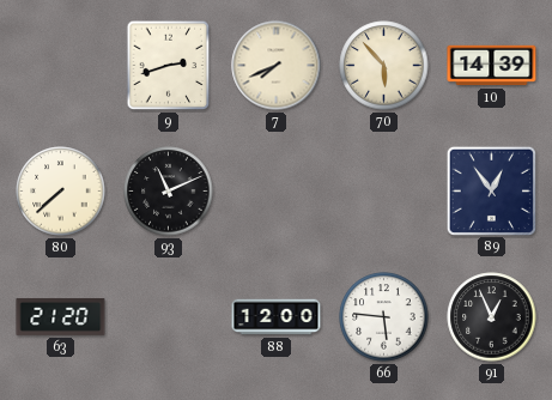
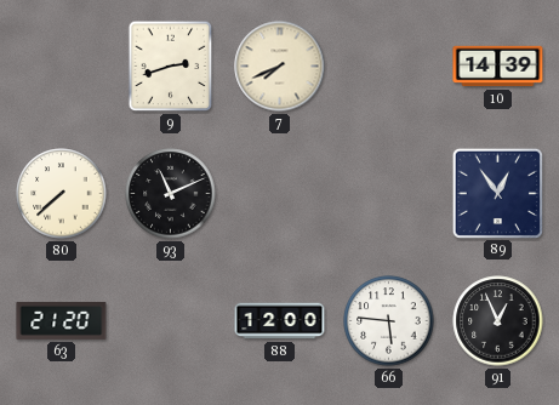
70: 5:53 -> none
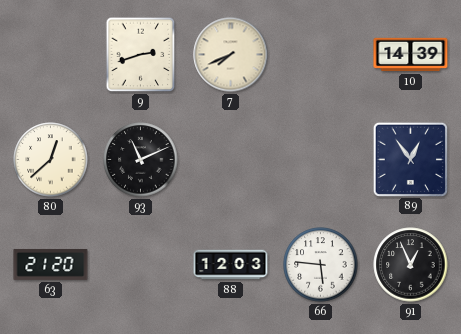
80: 7:38 -> 12:38
88: 12:00 -> 12:03
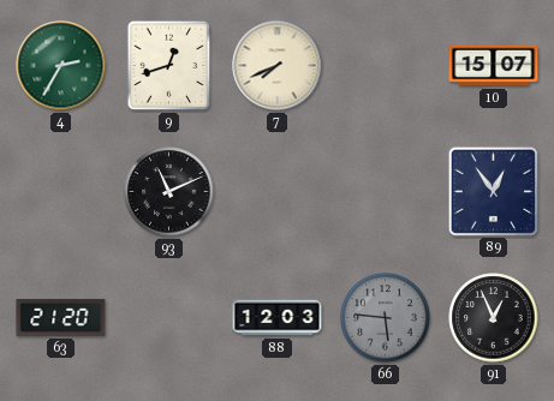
4: none -> 2:35
9: 2:42 -> 12:42
10: 14:39 -> 15:07
80: 12:38 -> none
66 dial: white -> grey
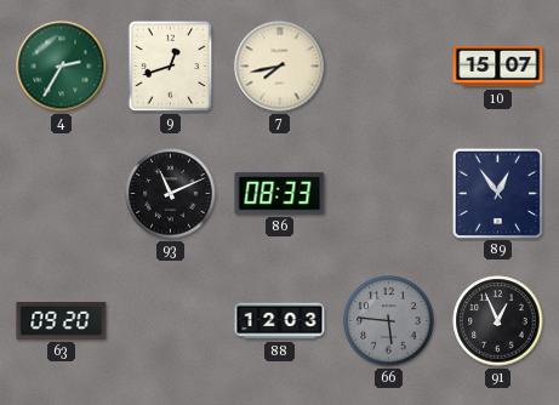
7: 7:41 -> 7:43
86: none -> 08:33
63: 21:20 -> 09:20
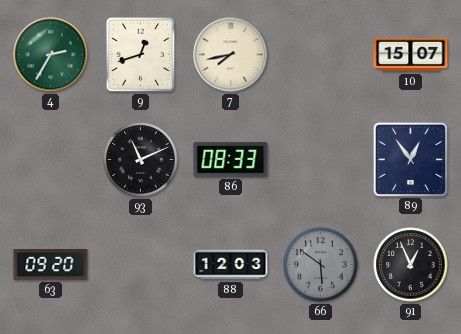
66: 5:46 -> 5:51
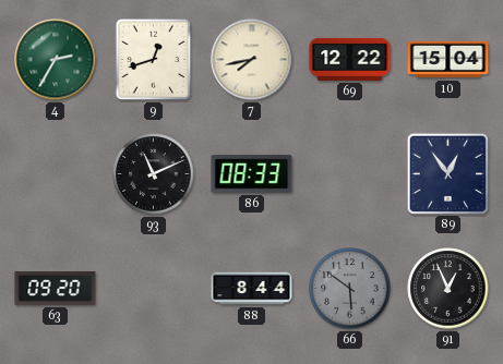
69: none -> 12:22
10: 15:07 -> 15:04
88: 12:03 -> 8:44
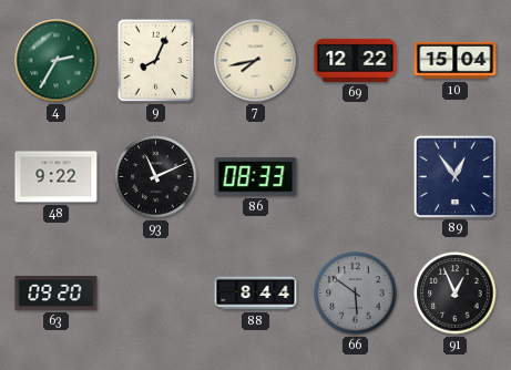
9: 12:42 -> 8:04
48: none -> 9:22
